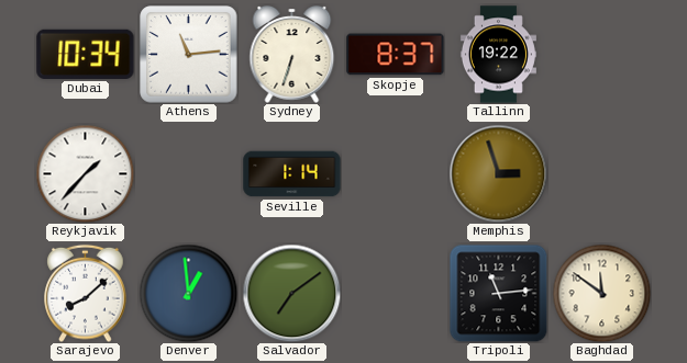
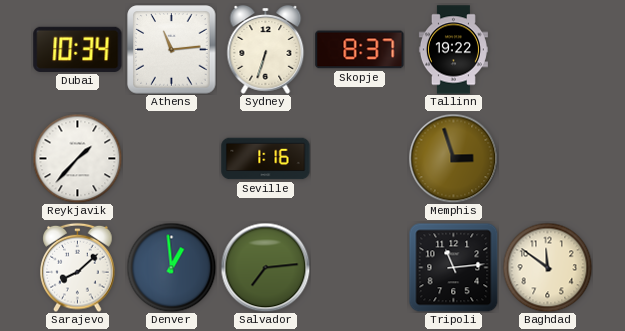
Seville: 1:14 -> 1:16
Salvador: 7:09 -> 7:14
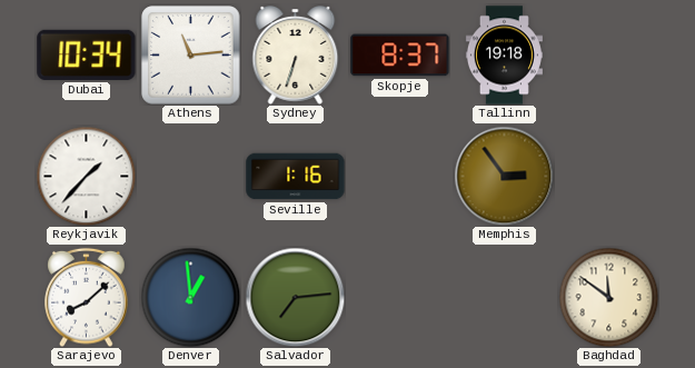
Tallinn: 19:22 -> 19:18
Memphis: 2:57 -> 2:54
Tripoli: 11:14 -> none
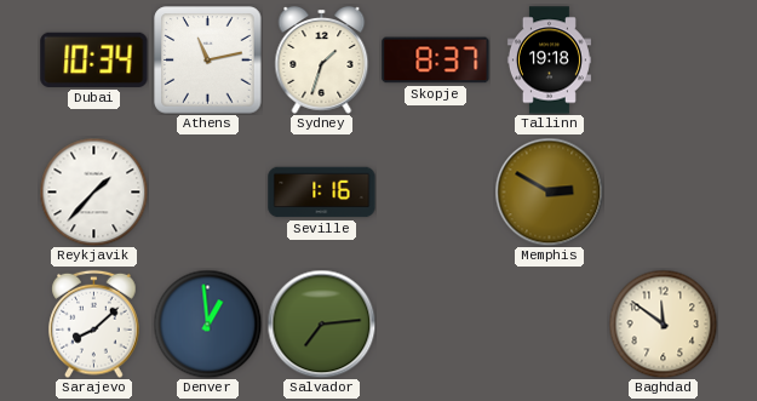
Athens: 11:14 -> 11:13
Sydney: 6:33 -> 1:33
Memphis: 2:54 -> 2:50
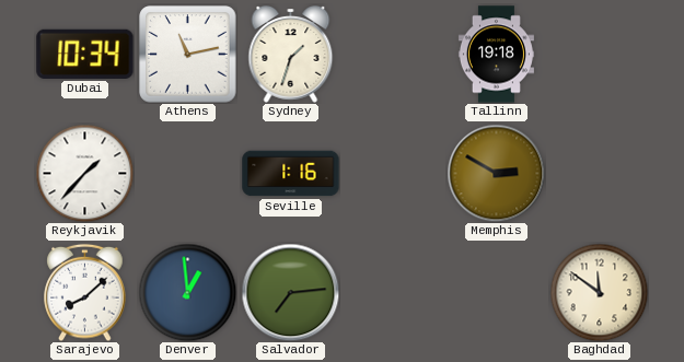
Skopje: 8:37 -> none
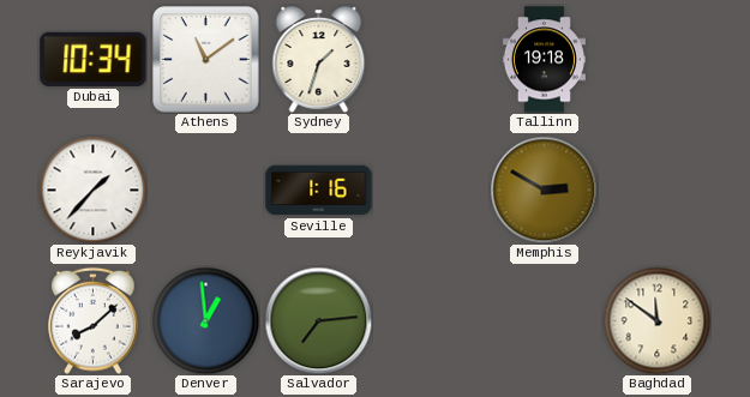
Athens: 11:13 -> 11:09
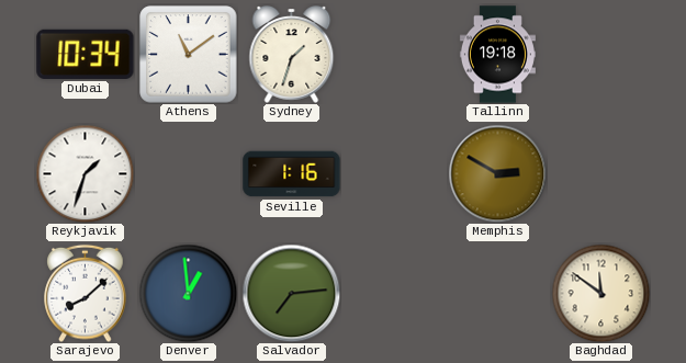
Reykjavik: 1:37 -> 1:33
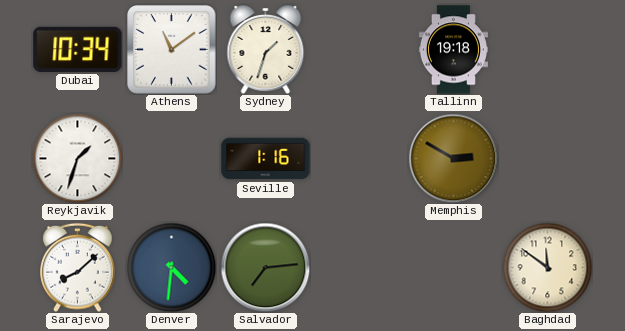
Denver: 12:59 -> 4:31
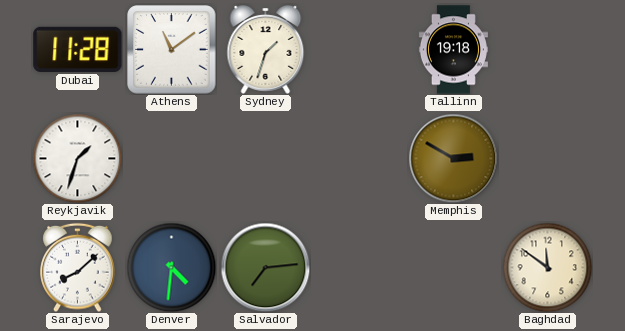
Dubai: 10:34 -> 11:28
Seville: 1:16 -> none
